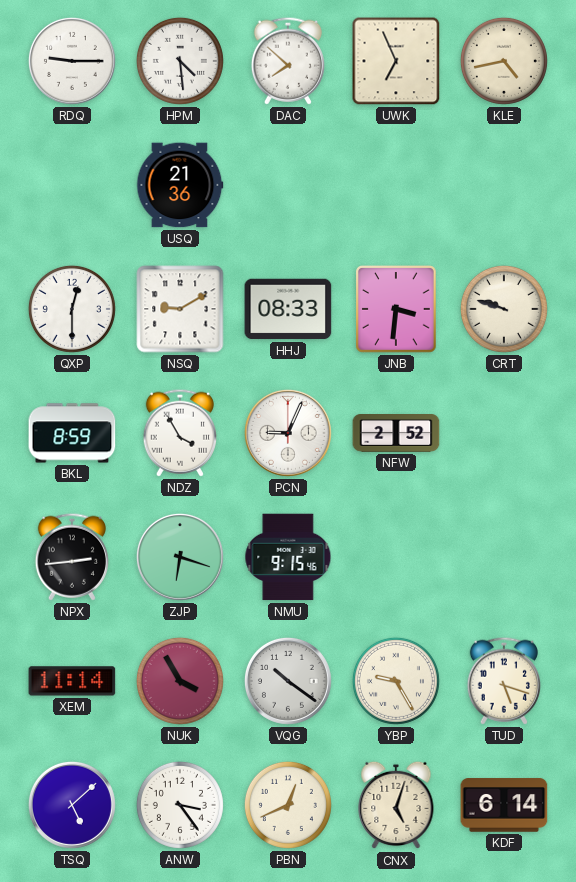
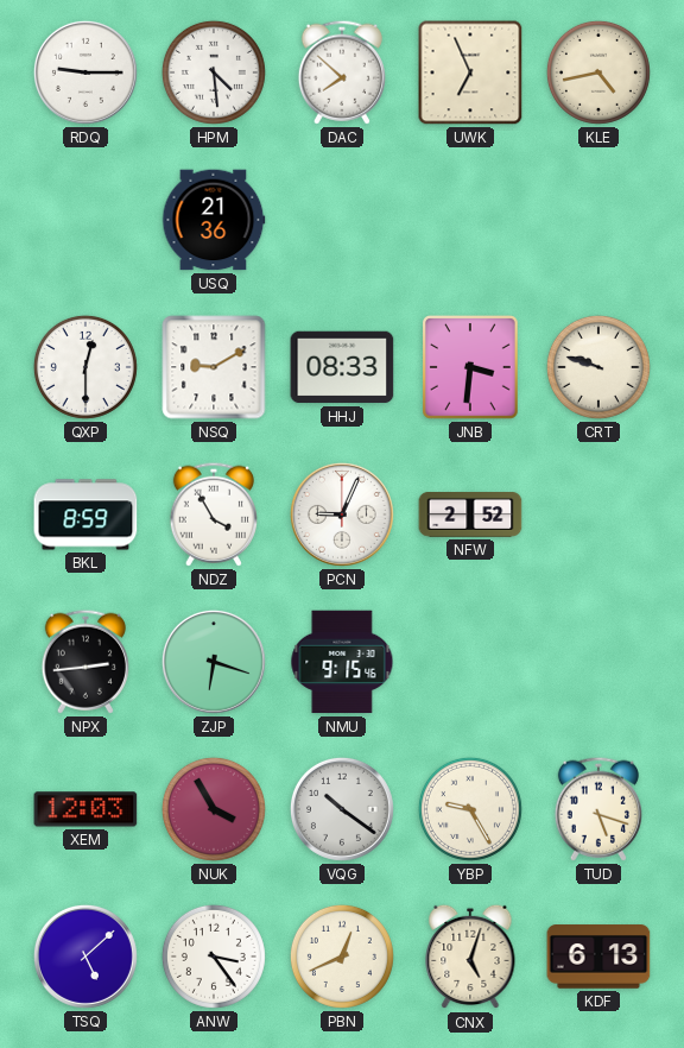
XEM: 11:14 -> 12:03
KDF: 6:14 -> 6:13
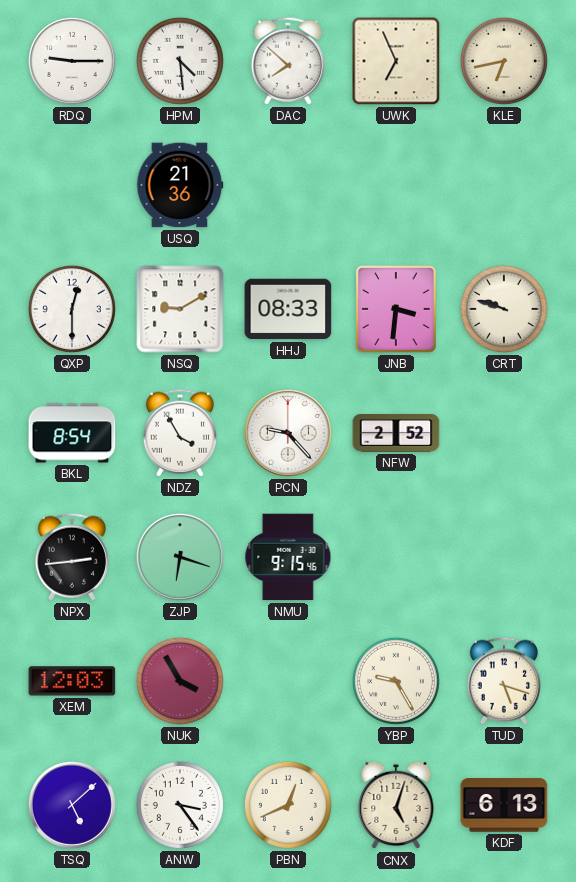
KLE: 4:43 -> 6:43
BKL: 8:59 -> 8:54
PCN: 9:04 -> 9:23
VQG: 10:21 -> none
